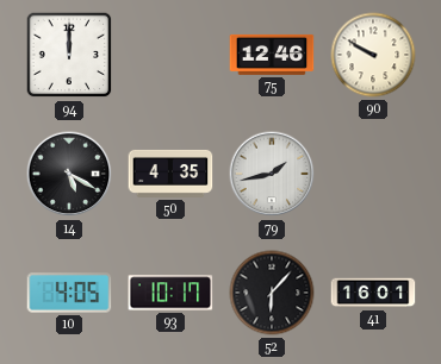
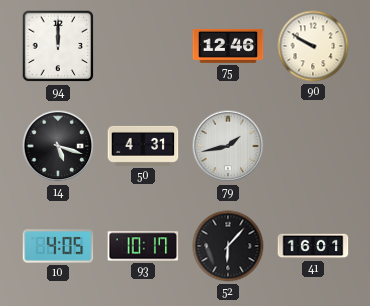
14: 5:20 -> 5:18
50: 4:35 -> 4:31
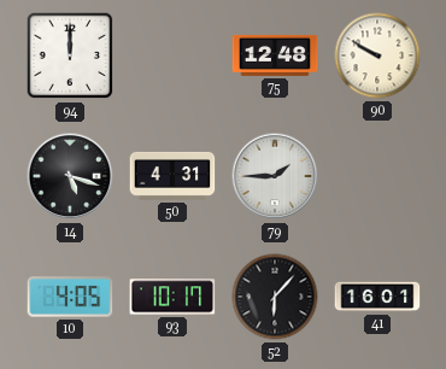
75: 12:46 -> 12:48
79: 1:43 -> 1:45
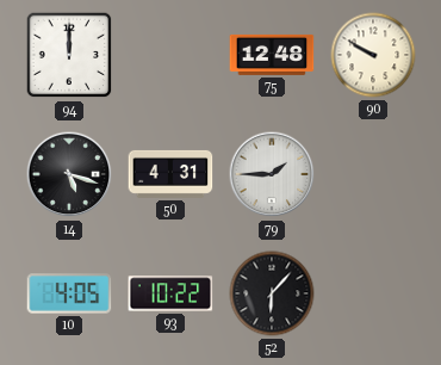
93: 10:17 -> 10:22
41: 16:01 -> none
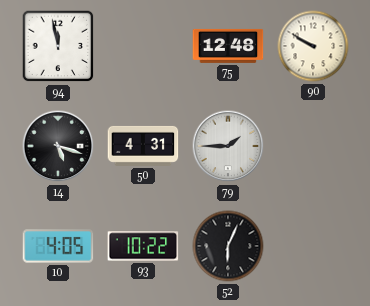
94: 12:00 -> 11:58
52: 6:07 -> 6:04
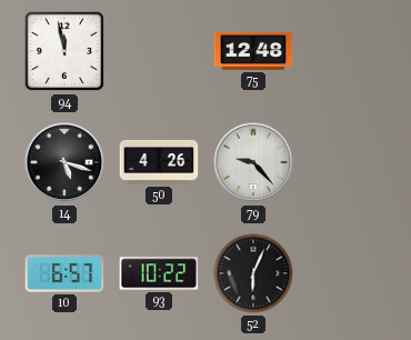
90: 9:50 -> none
50: 4:31 -> 4:26
79: 1:45 -> 9:23
10: 4:05 -> 6:57
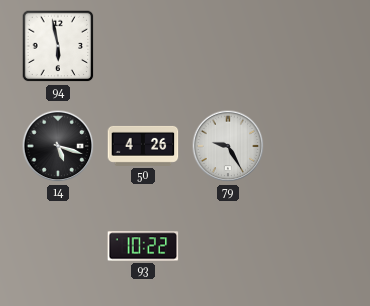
94: 11:58 -> 5:58
75: 12:48 -> none
79: 9:23 -> 9:25
10: 6:57 -> none
52: 6:04 -> none
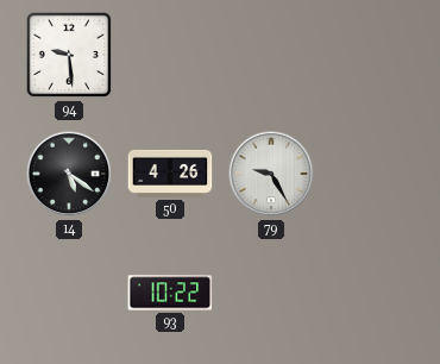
94: 5:58 -> 9:29
14: 5:18 -> 5:21
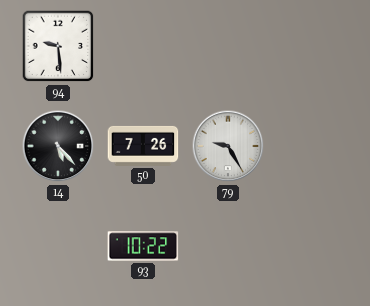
14: 5:21 -> 5:23
50: 4:26 -> 7:26
